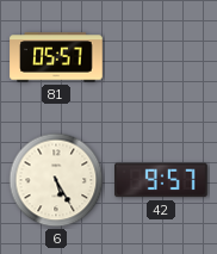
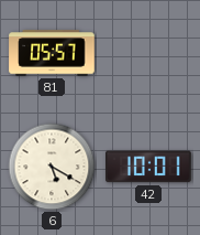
6: 5:25 -> 5:20
42: 9:57 -> 10:01
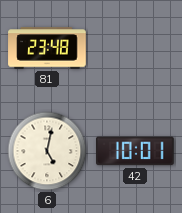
81: 05:57 -> 23:48
6: 5:20 -> 5:02
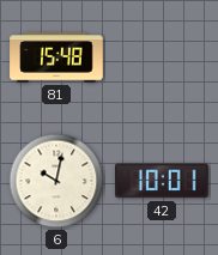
81: 23:48 -> 15:48
6: 5:02 -> 10:02
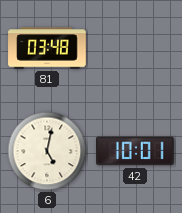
81: 15:48 -> 03:48
6: 10:02 -> 5:02
